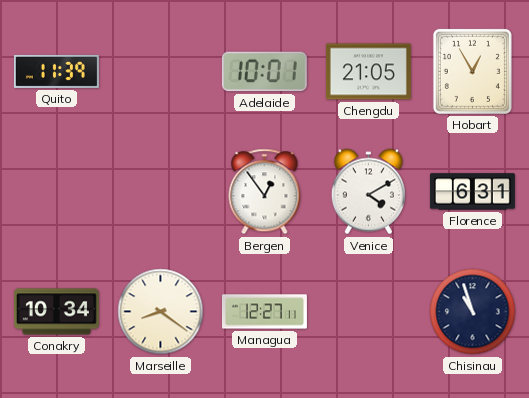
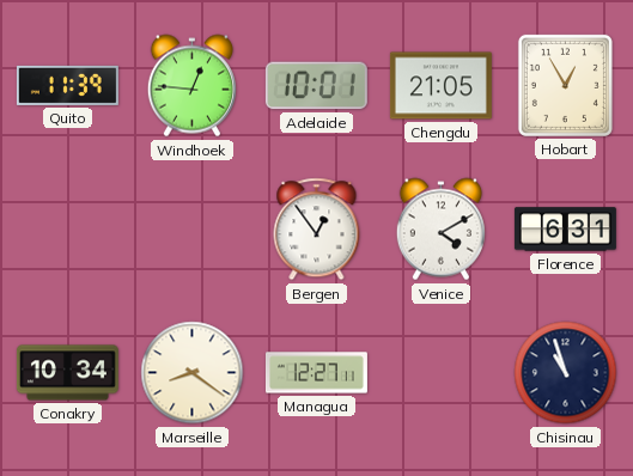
Windhoek: none -> 12:46
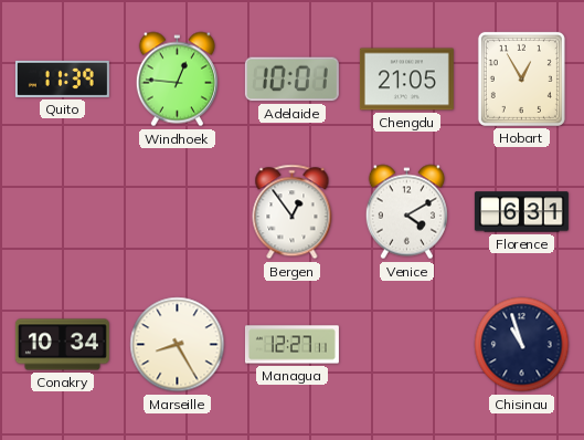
Marseille: 8:21 -> 8:25
